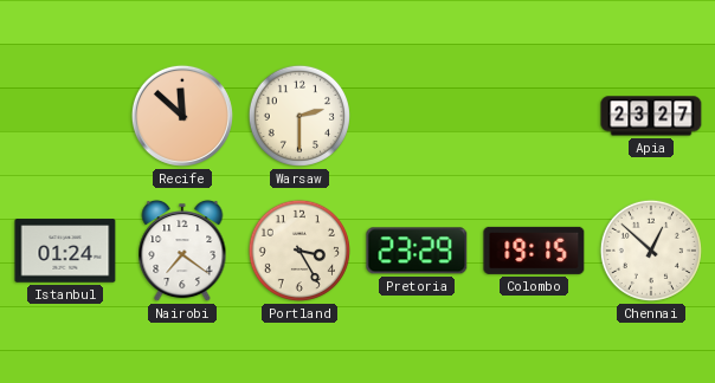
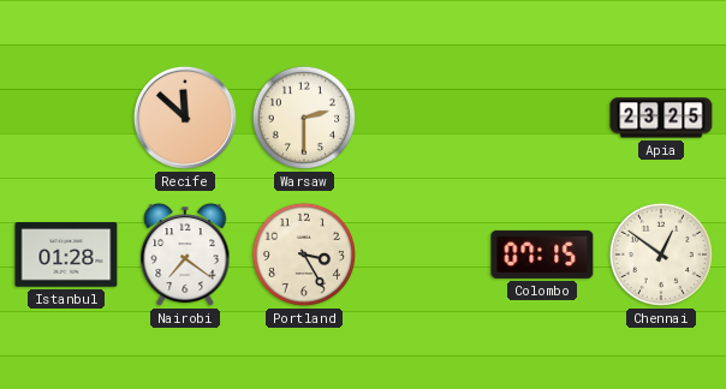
Apia: 23:27 -> 23:25
Istanbul: 01:24 -> 01:28
Pretoria: 23:29 -> none
Colombo: 19:15 -> 07:15
Chennai: 12:52 -> 12:51
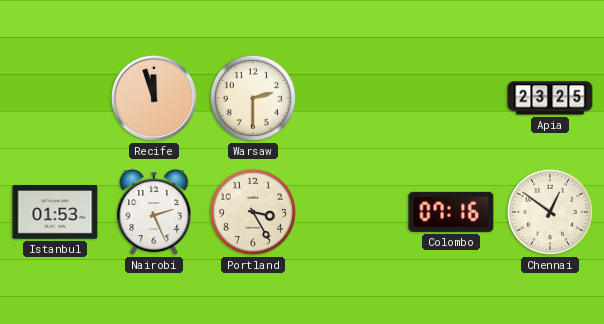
Recife: 11:52 -> 11:57
Istanbul: 01:28 -> 01:53
Nairobi: 7:21 -> 2:26
Colombo: 07:15 -> 07:16
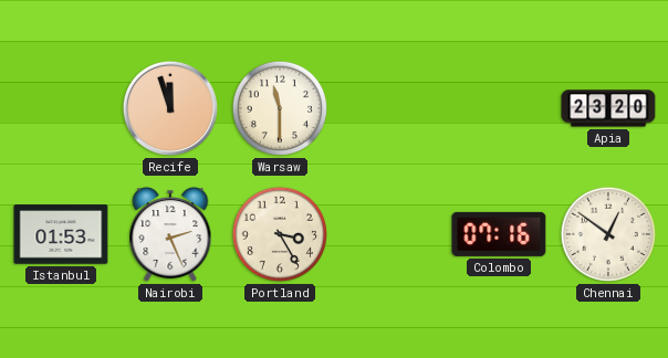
Warsaw: 2:30 -> 11:30
Apia: 23:25 -> 23:20
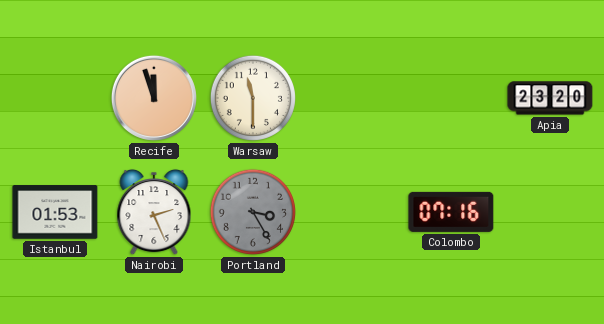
Portland dial: cream -> grey
Chennai: 12:51 -> none
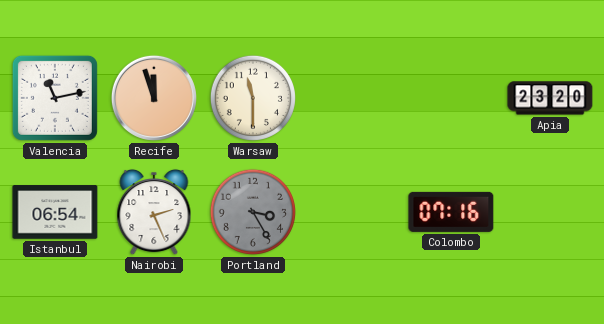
Valencia: none -> 11:13
Istanbul: 01:53 -> 06:54
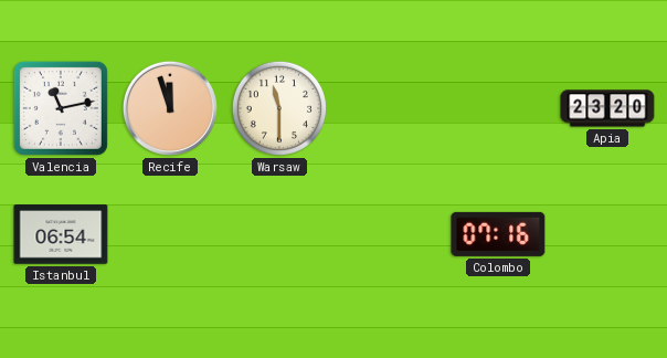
Nairobi: 2:26 -> none
Portland: 3:25 -> none
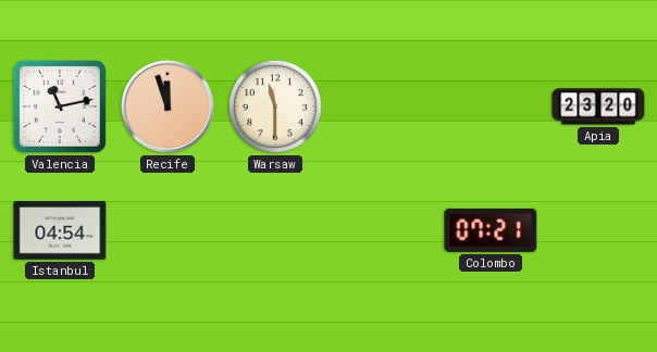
Istanbul: 06:54 -> 04:54
Colombo: 07:16 -> 07:21
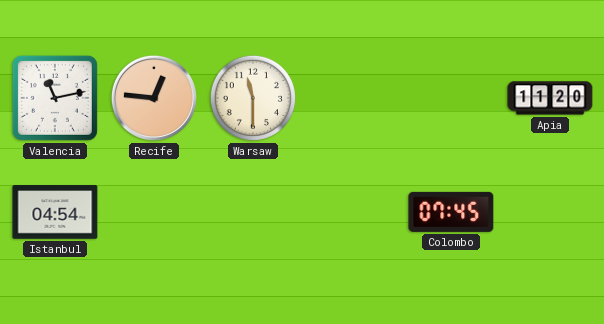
Recife: 11:57 -> 12:46
Apia: 23:20 -> 11:20
Colombo: 07:21 -> 07:45
